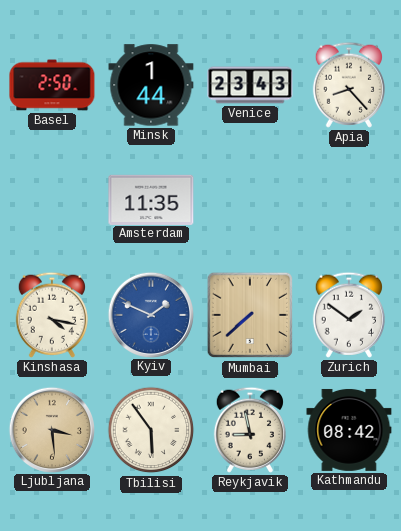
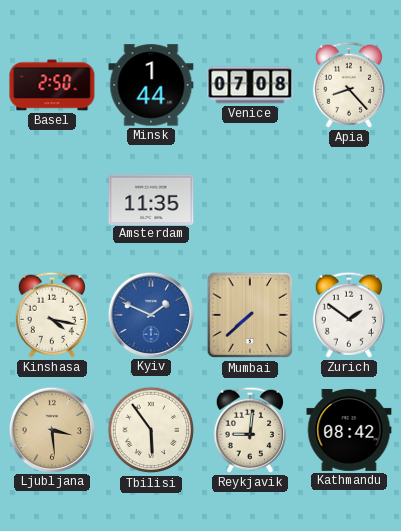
Venice: 23:43 -> 07:08
Reykjavik: 8:58 -> 9:01
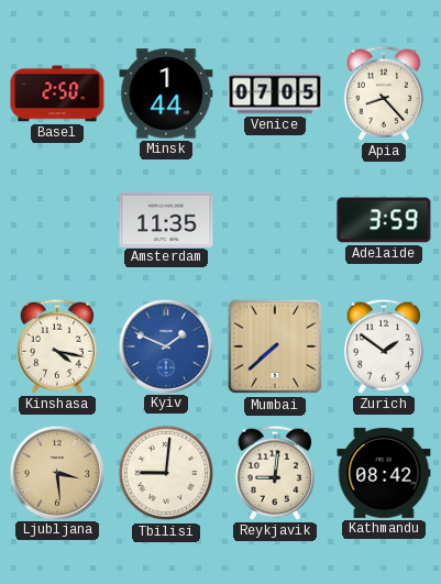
Venice: 07:08 -> 07:05
Adelaide: none -> 3:59
Tbilisi: 5:54 -> 9:01
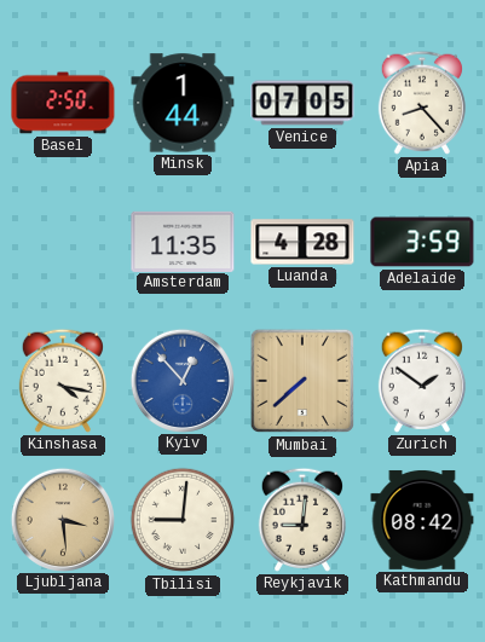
Luanda: none -> 4:28
Kyiv: 1:49 -> 12:53
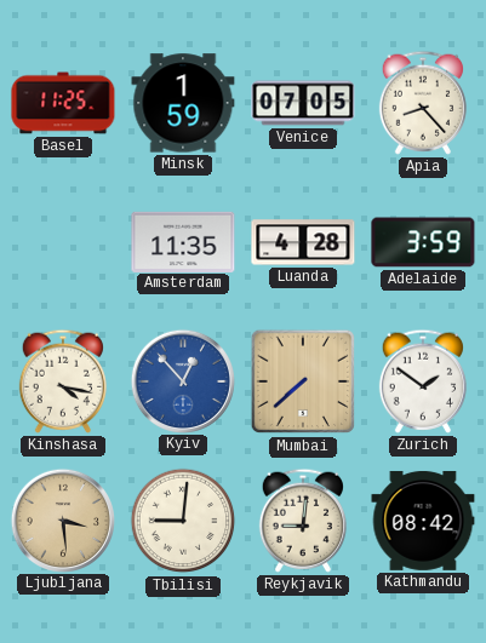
Basel: 2:50 -> 11:25
Minsk: 1:44 -> 1:59
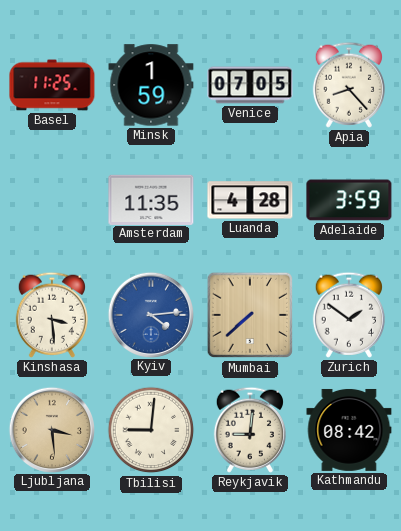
Kinshasa: 4:17 -> 3:29
Kyiv: 12:53 -> 4:14
